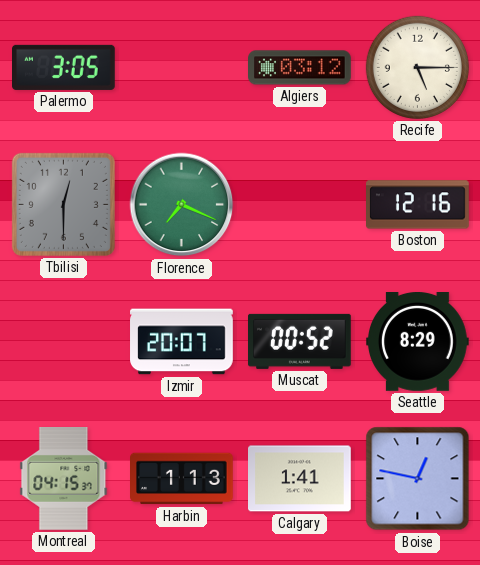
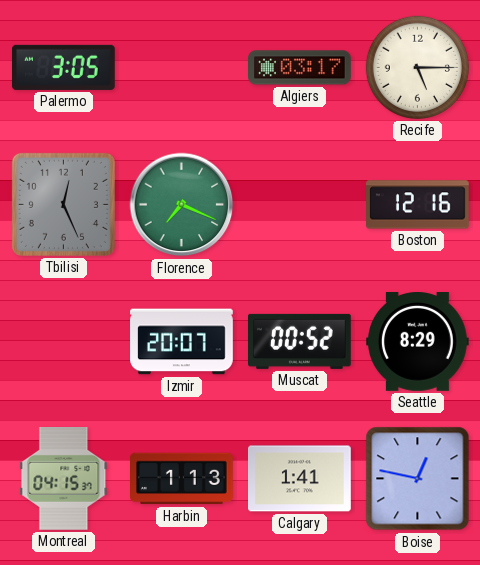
Algiers: 03:12 -> 03:17
Tbilisi: 12:30 -> 12:26
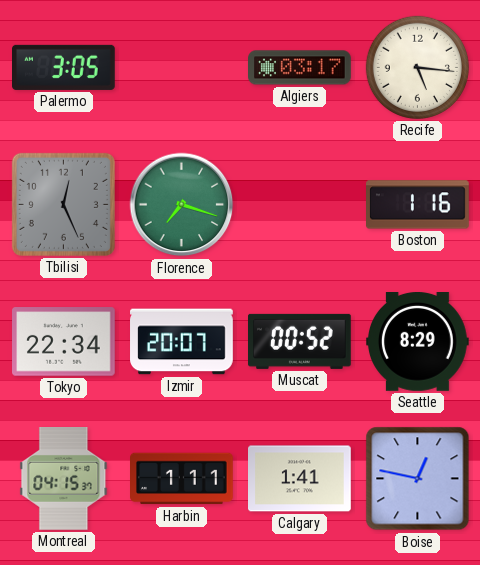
Recife: 5:15 -> 5:16
Florence: 7:19 -> 7:18
Boston: 12:16 -> 1:16
Tokyo: none -> 22:34
Harbin: 1:13 -> 1:11
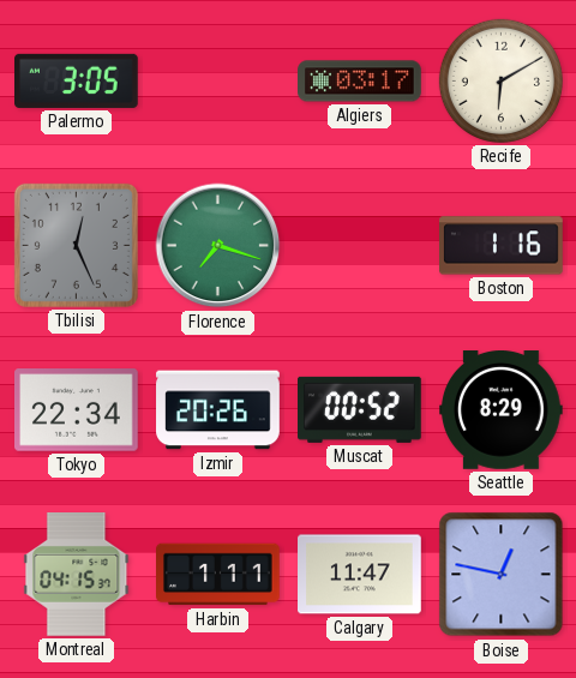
Recife: 5:16 -> 6:10
Izmir: 20:07 -> 20:26
Calgary: 1:41 -> 11:47
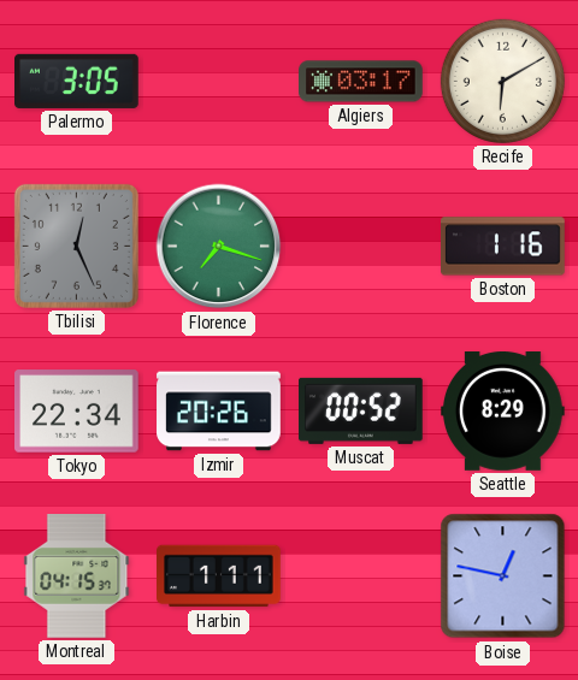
Calgary: 11:47 -> none
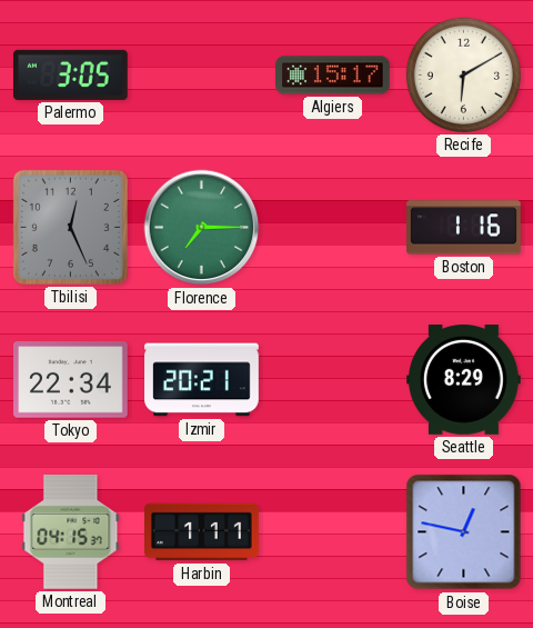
Algiers: 03:17 -> 15:17
Florence: 7:18 -> 7:15
Izmir: 20:26 -> 20:21
Muscat: 00:52 -> none
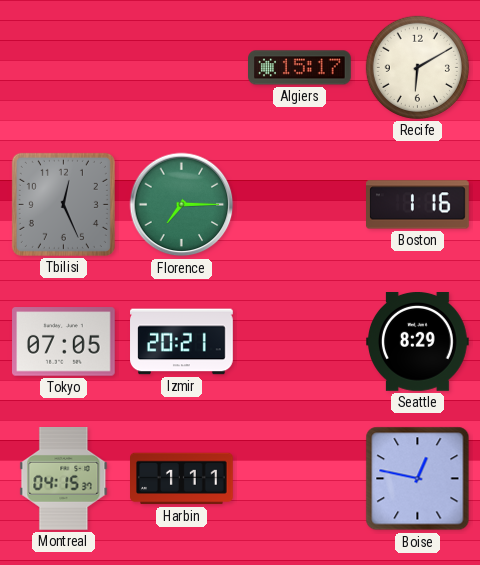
Palermo: 3:05 -> none
Tokyo: 22:34 -> 07:05
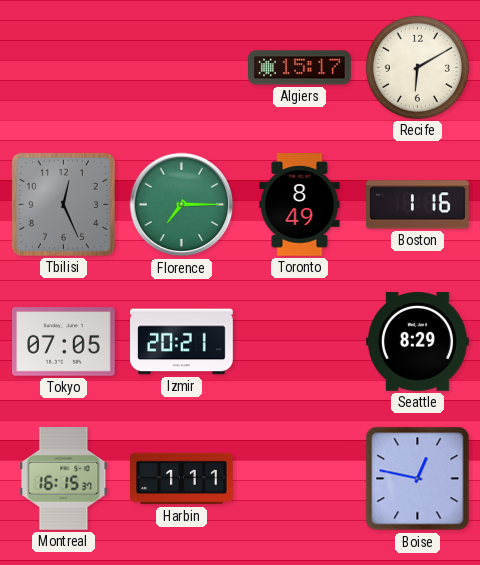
Toronto: none -> 8:49
Montreal: 04:15 -> 16:15
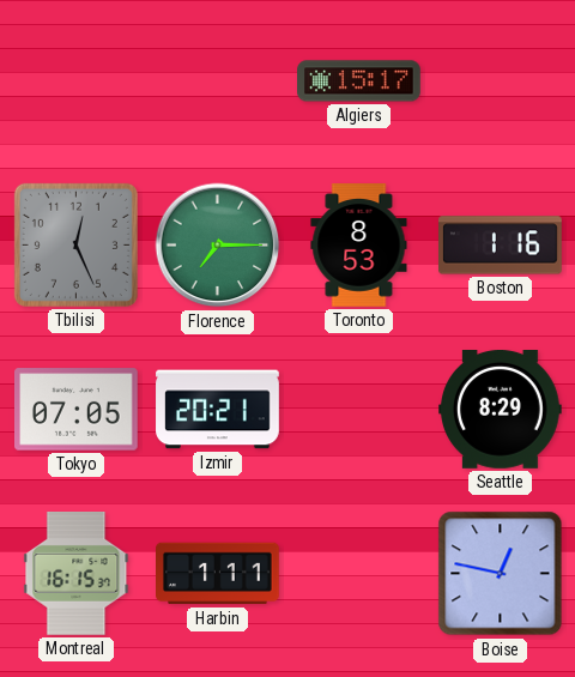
Recife: 6:10 -> none
Toronto: 8:49 -> 8:53
